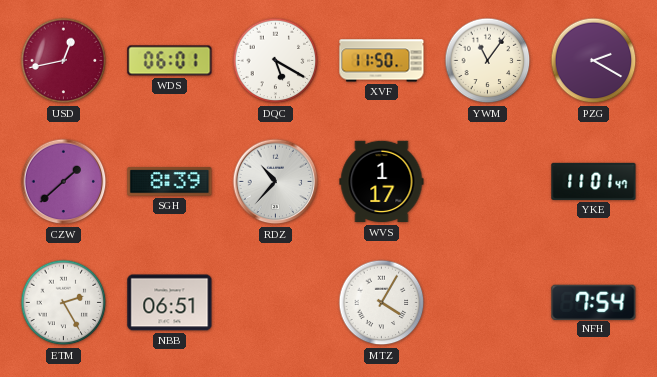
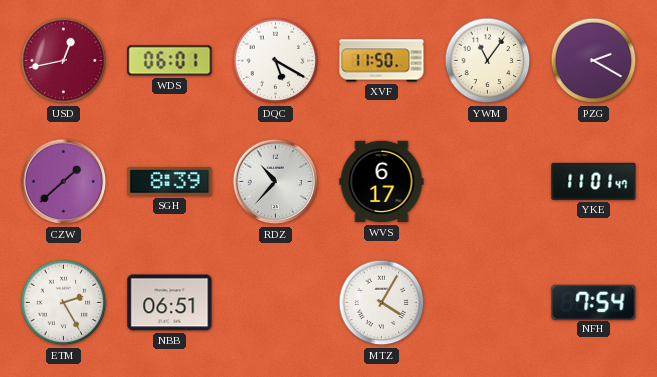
WVS: 1:17 -> 6:17
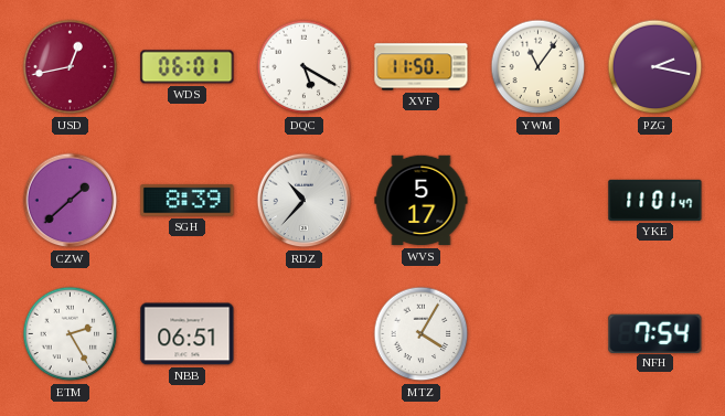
PZG: 2:20 -> 2:17
WVS: 6:17 -> 5:17
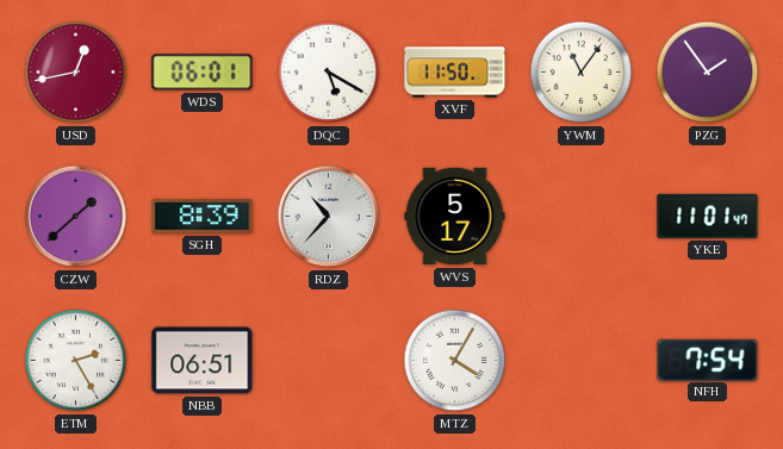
PZG: 2:17 -> 1:54
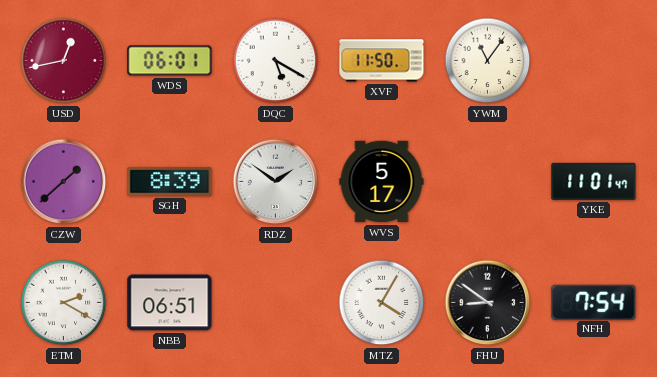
PZG: 1:54 -> none
RDZ: 10:37 -> 1:51
ETM: 2:25 -> 2:20
FHU: none -> 8:51
